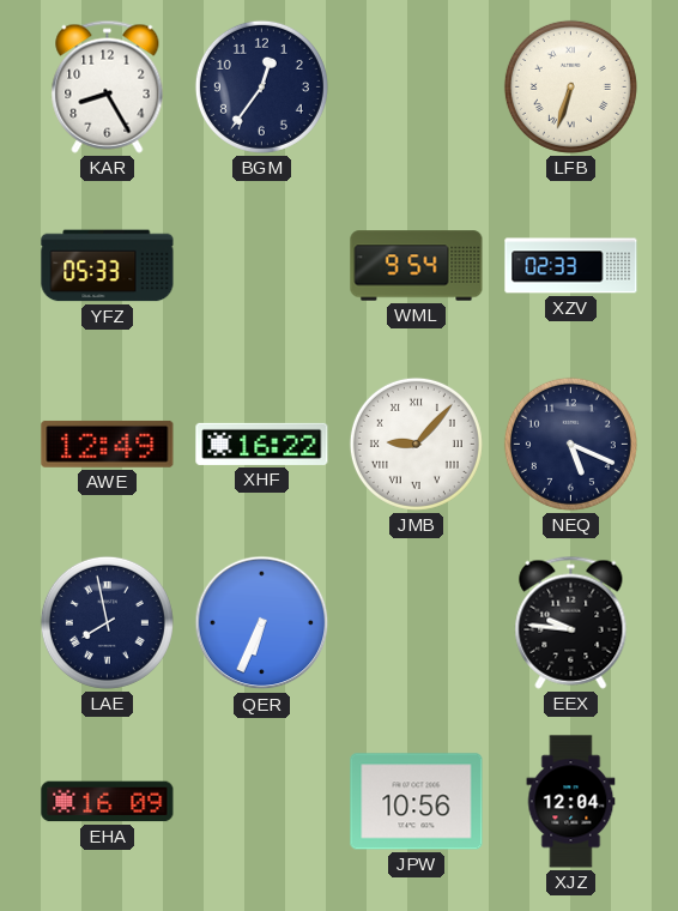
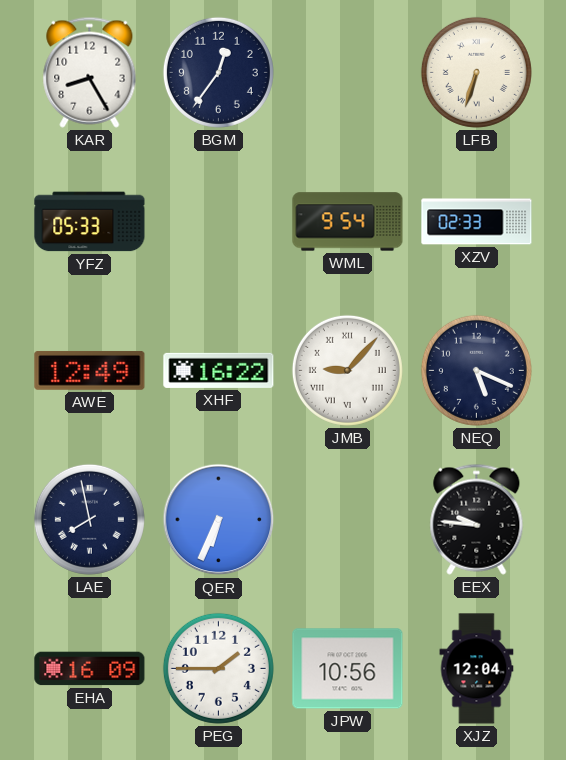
PEG: none -> 1:45
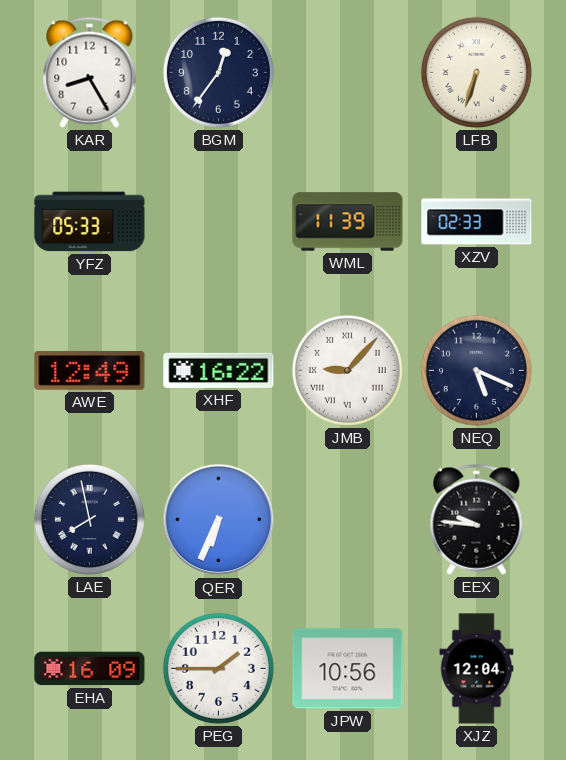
WML: 9:54 -> 11:39
